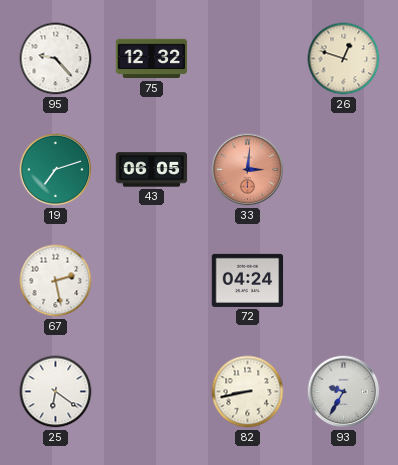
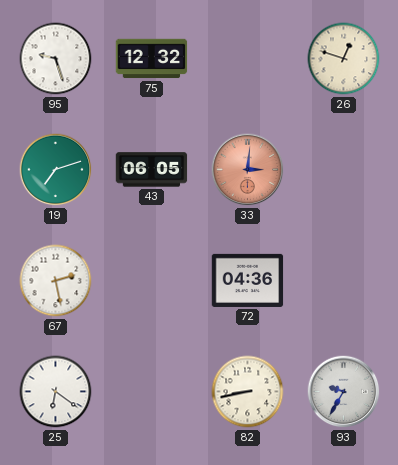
95: 9:23 -> 9:27
72: 04:24 -> 04:36
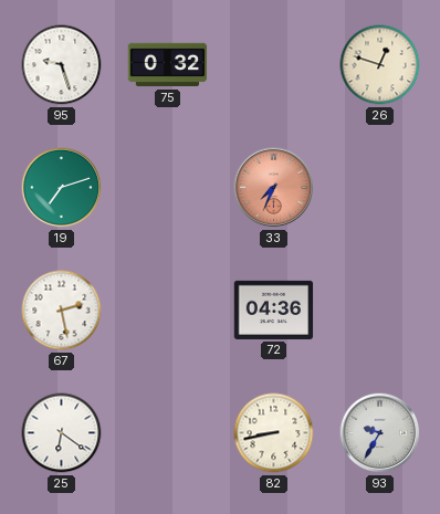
75: 12:32 -> 0:32
43: 06:05 -> none
33: 3:01 -> 7:34
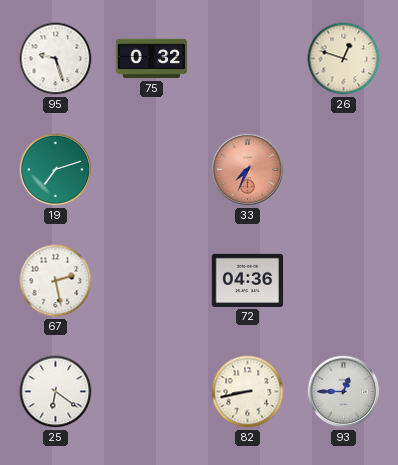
93: 9:35 -> 12:45
